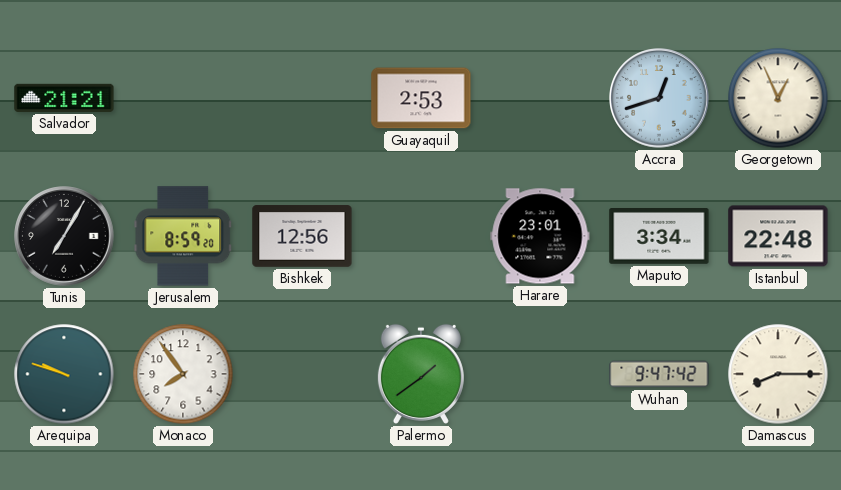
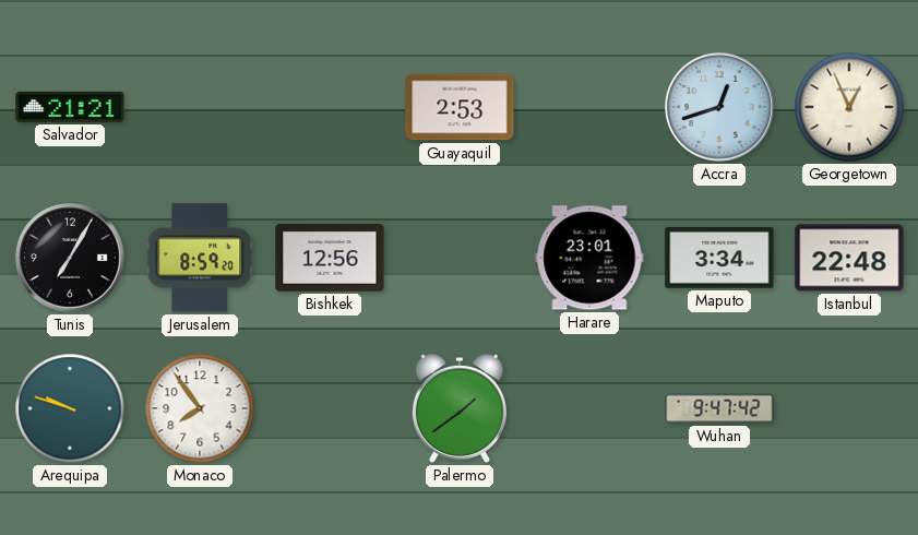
Damascus: 8:15 -> none
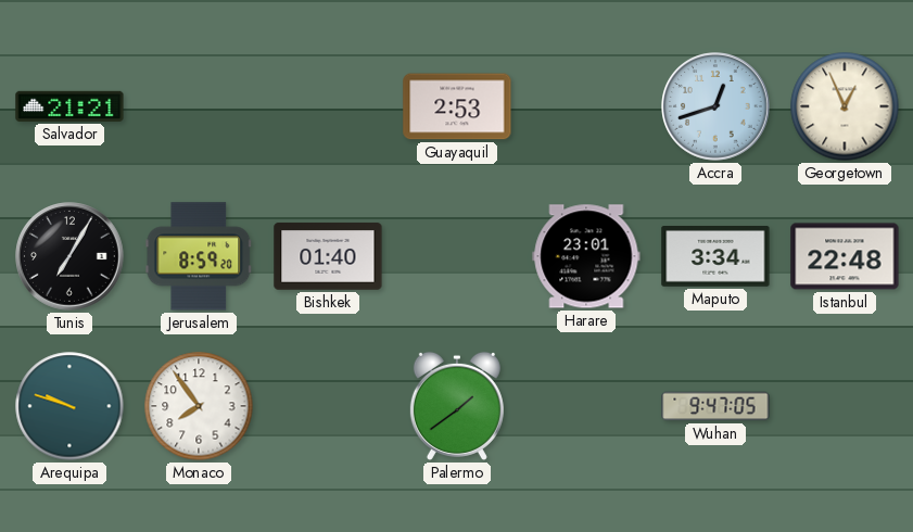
Bishkek: 12:56 -> 01:40
Wuhan: 9:47:42 -> 9:47:05
